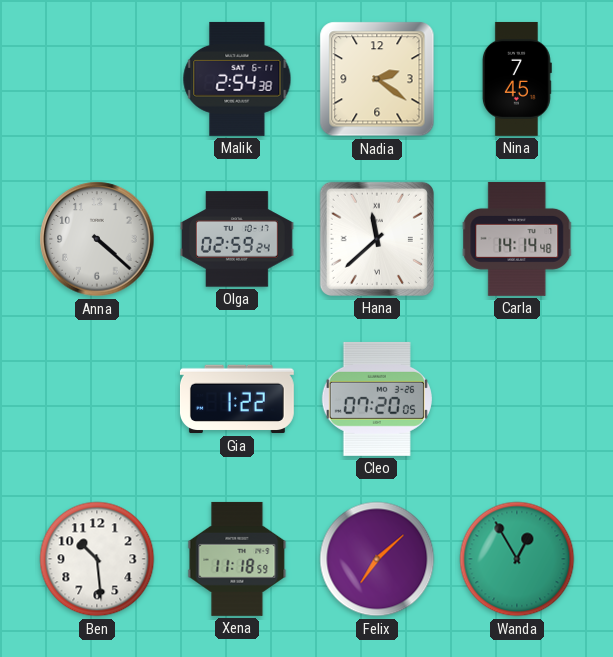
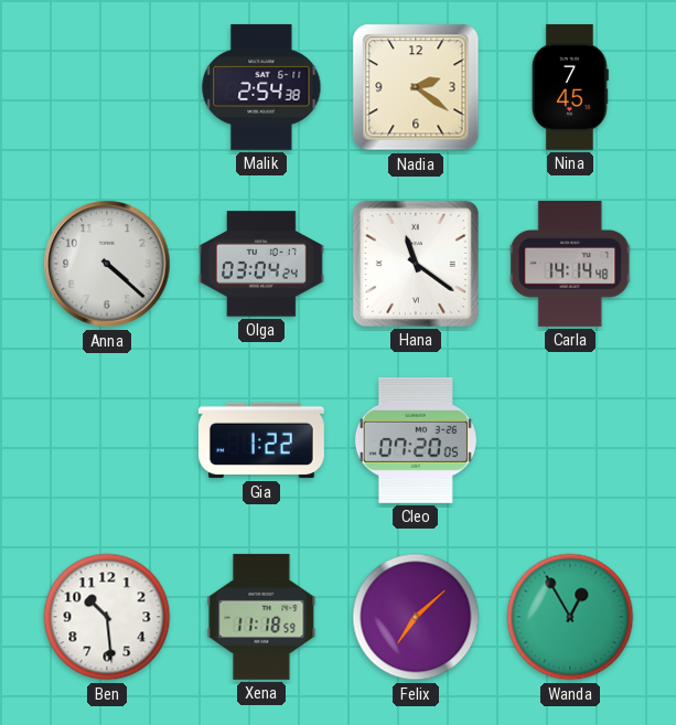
Olga: 02:59 -> 03:04
Hana: 11:38 -> 11:21
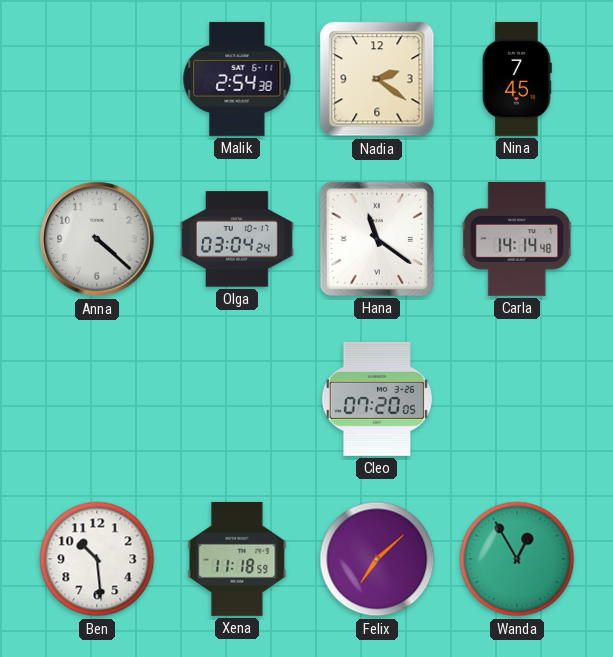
Gia: 1:22 -> none
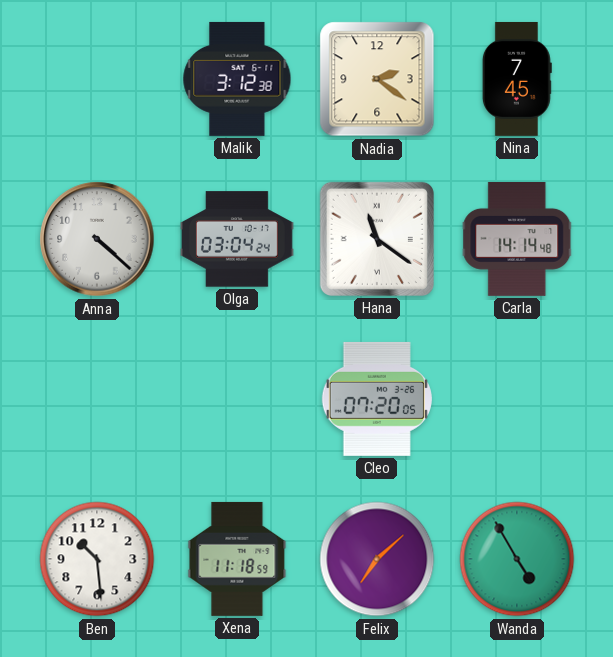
Malik: 2:54 -> 3:12
Wanda: 12:55 -> 4:55
